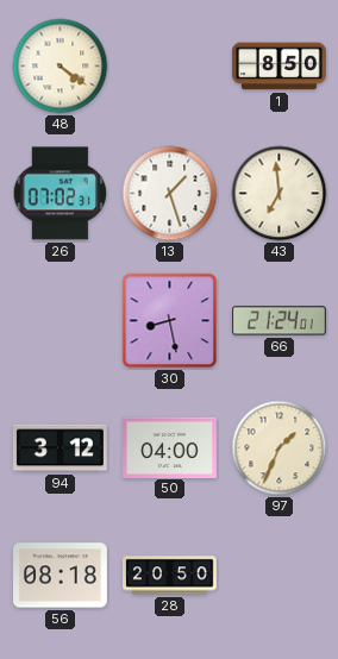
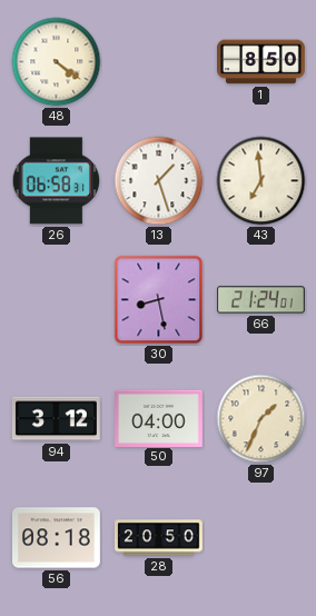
26: 07:02 -> 06:58
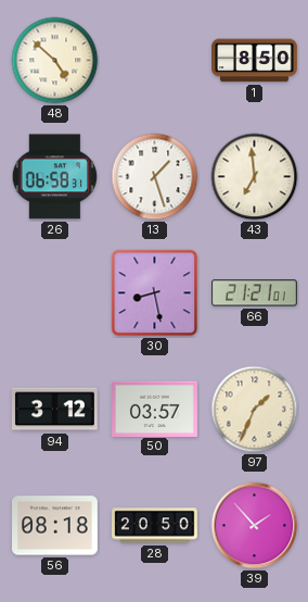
48: 4:21 -> 4:52
66: 21:24 -> 21:21
50: 04:00 -> 03:57
39: none -> 1:53
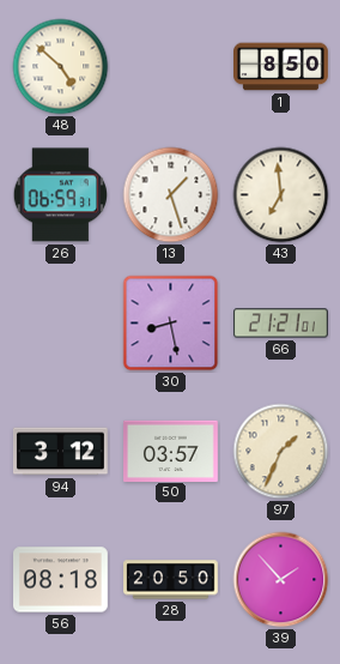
26: 06:58 -> 06:59
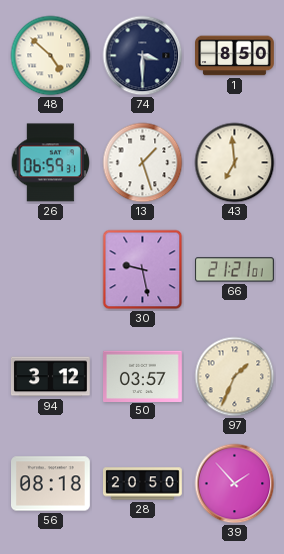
74: none -> 3:30
30: 8:28 -> 9:28
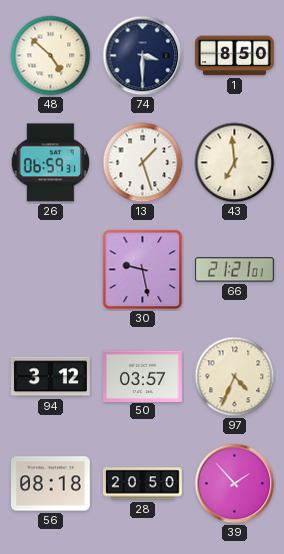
97: 1:34 -> 4:34
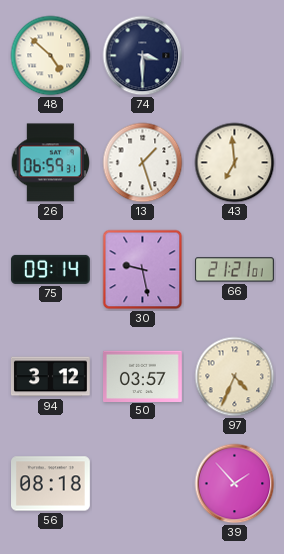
1: 8:50 -> none
75: none -> 09:14
28: 20:50 -> none
